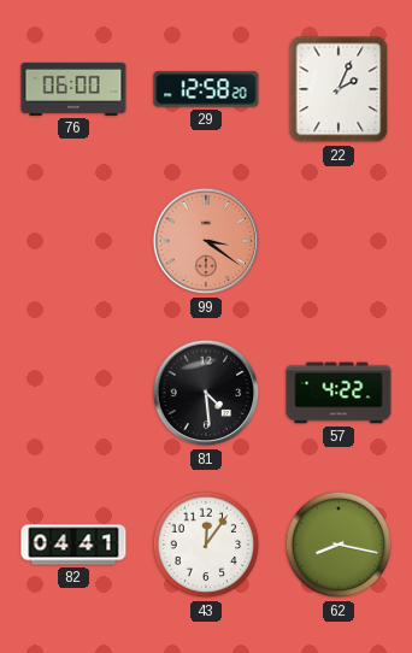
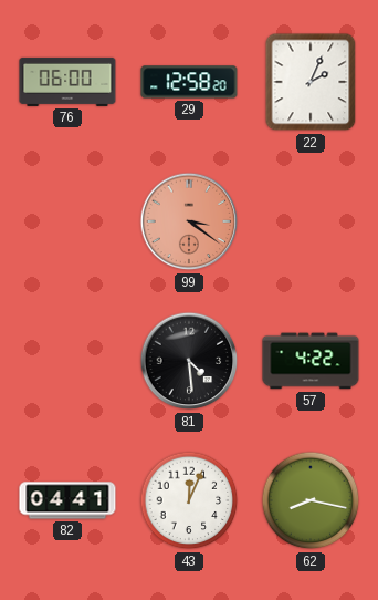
43: 12:06 -> 12:04
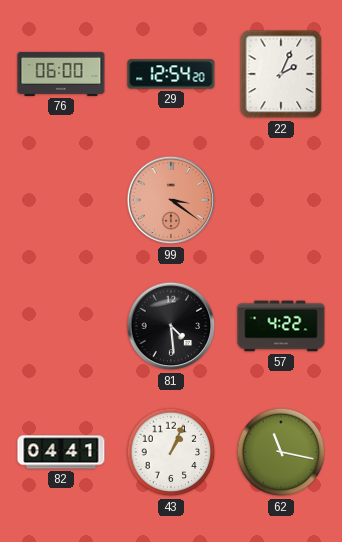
29: 12:58 -> 12:54
43: 12:04 -> 1:04
62: 8:17 -> 11:17
